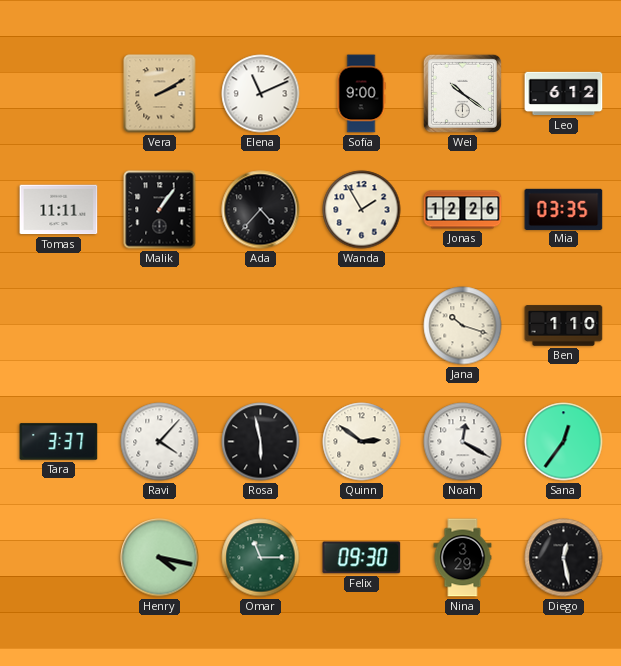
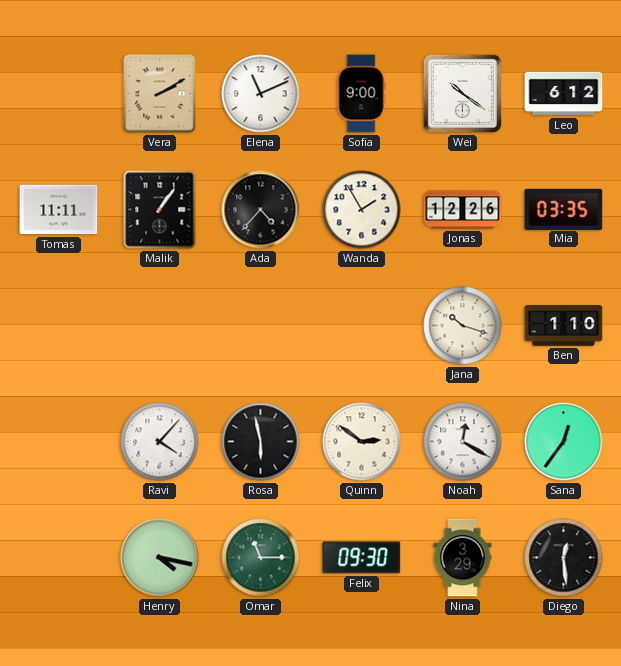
Tara: 3:37 -> none
Diego: 12:28 -> 12:29
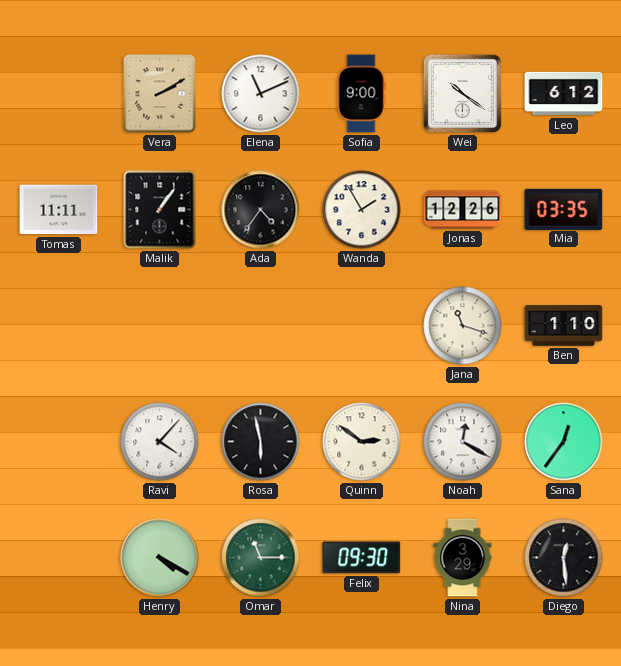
Ada: 4:37 -> 4:36
Jana: 10:18 -> 11:18
Henry: 4:17 -> 4:20
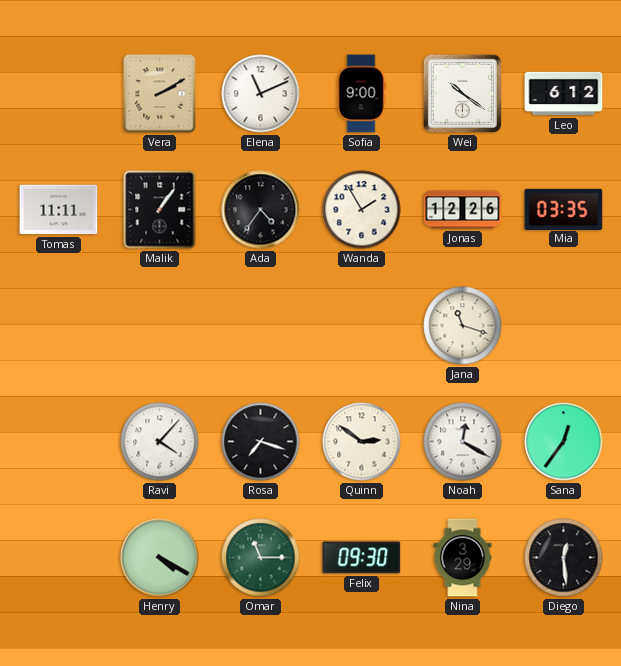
Ben: 1:10 -> none
Rosa: 5:58 -> 7:18
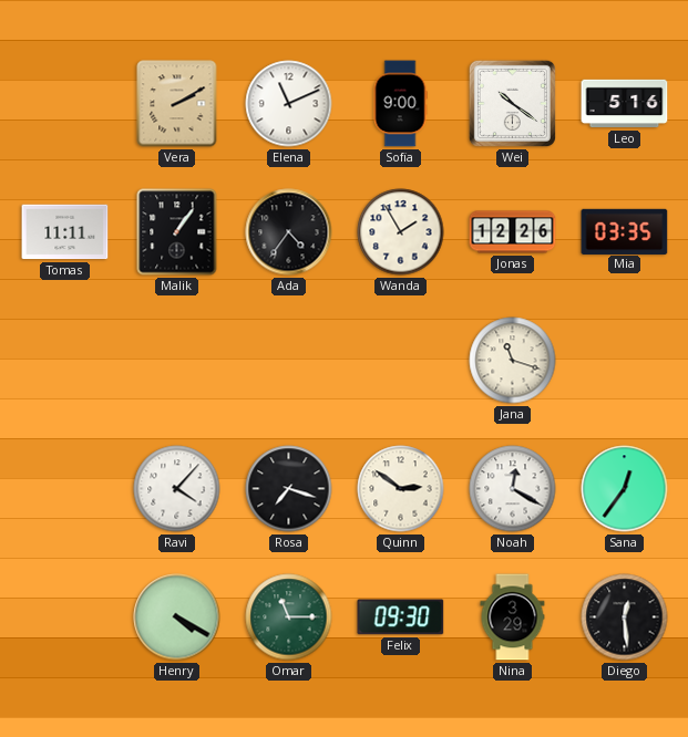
Leo: 6:12 -> 5:16
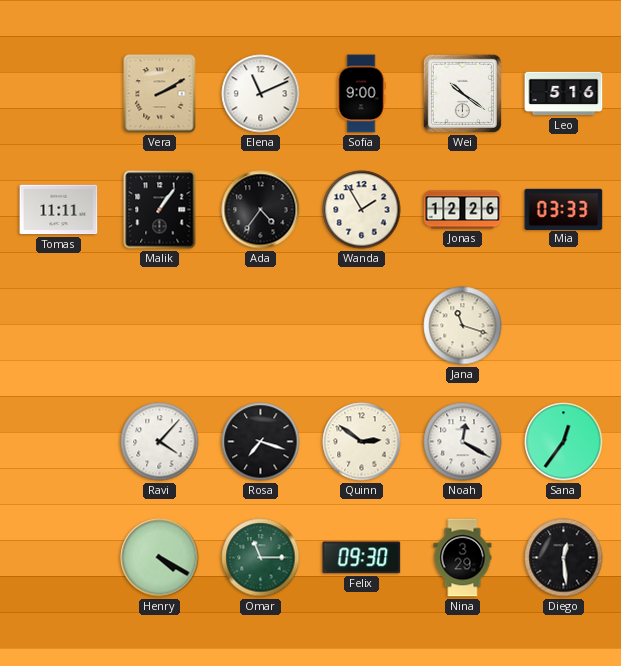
Mia: 03:35 -> 03:33
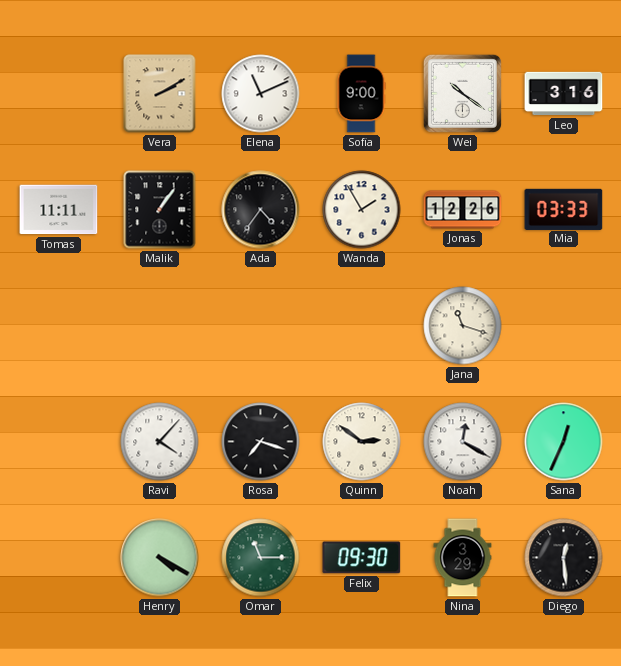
Leo: 5:16 -> 3:16
Sana: 12:36 -> 12:34
